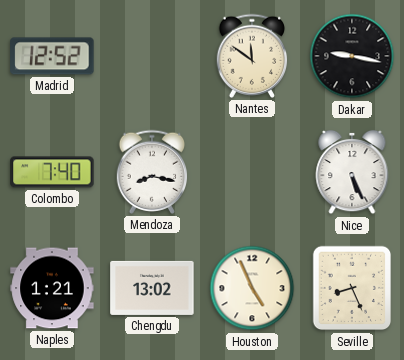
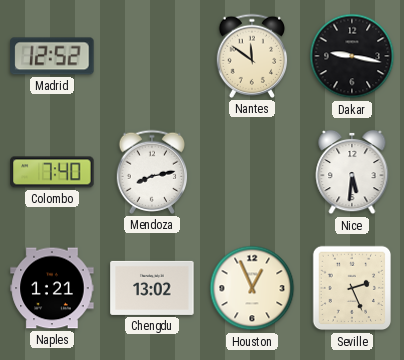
Mendoza: 8:17 -> 8:13
Nice: 5:26 -> 5:31
Houston: 4:56 -> 12:56
Seville: 8:26 -> 2:26
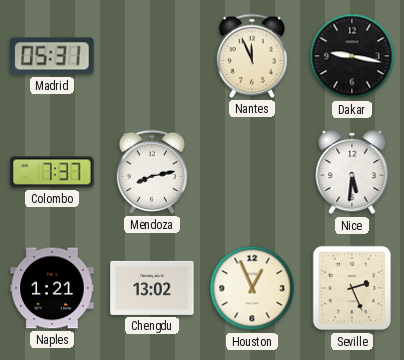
Madrid: 12:52 -> 05:31
Nantes: 11:51 -> 11:56
Colombo: 7:40 -> 7:37
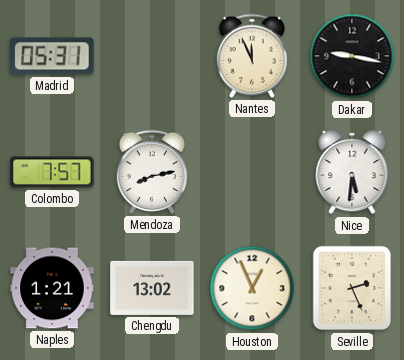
Colombo: 7:37 -> 7:57
